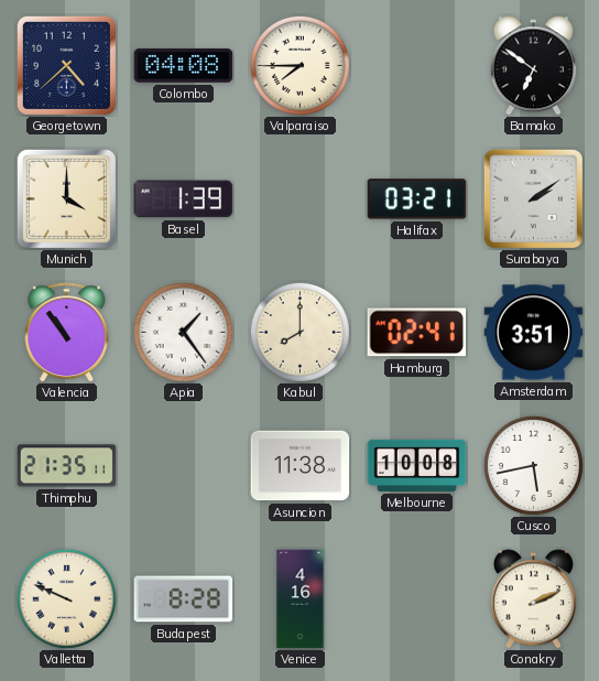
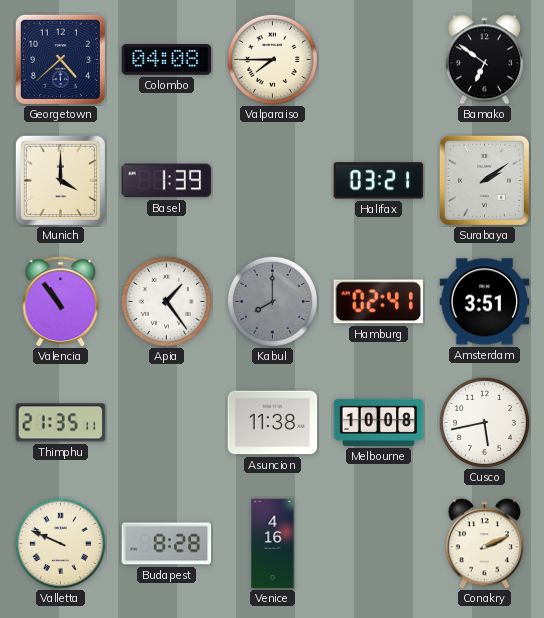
Kabul dial: cream -> grey
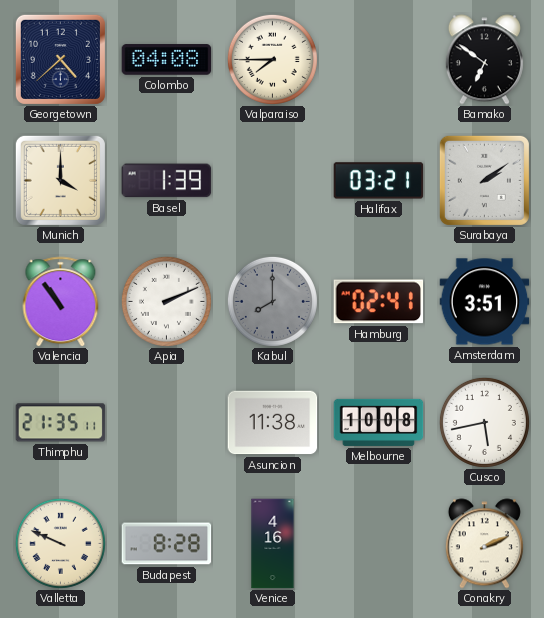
Apia: 1:24 -> 2:11
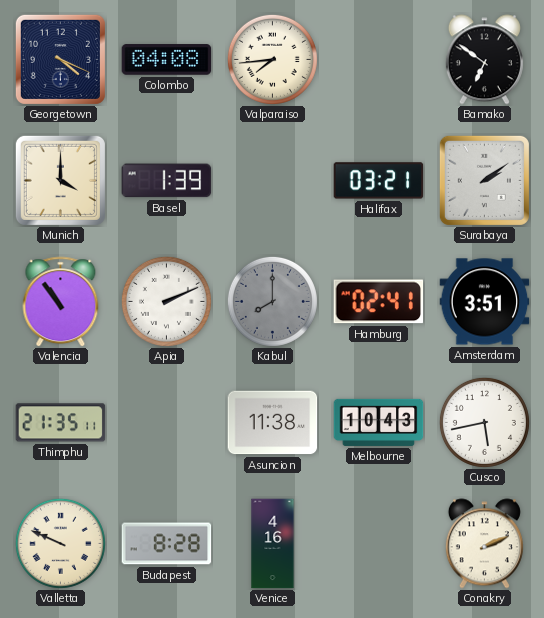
Georgetown: 4:38 -> 4:19
Valparaiso: 7:45 -> 7:44
Melbourne: 10:08 -> 10:43
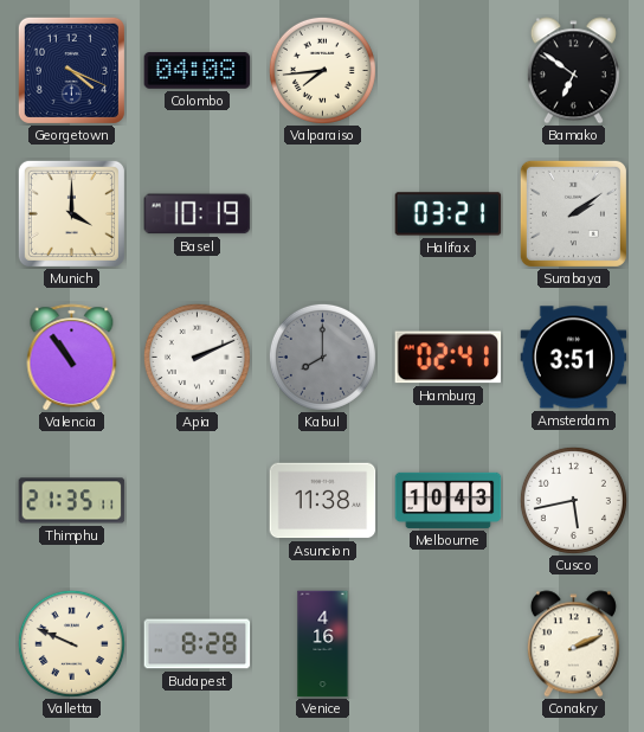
Basel: 1:39 -> 10:19
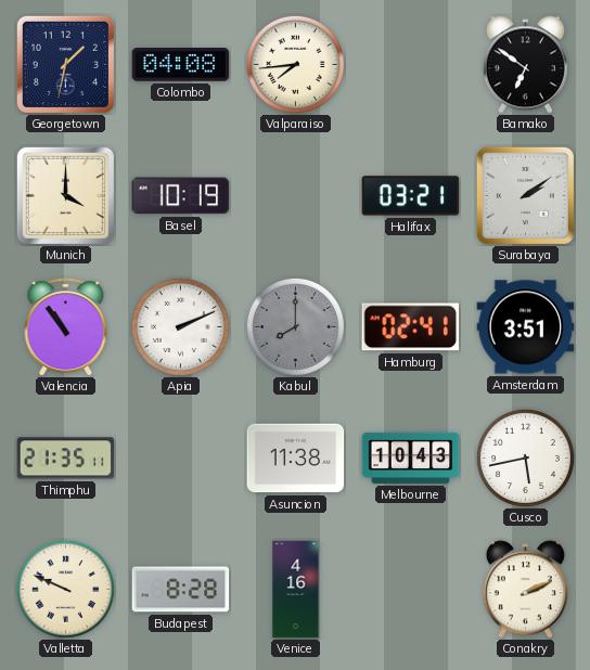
Georgetown: 4:19 -> 1:32
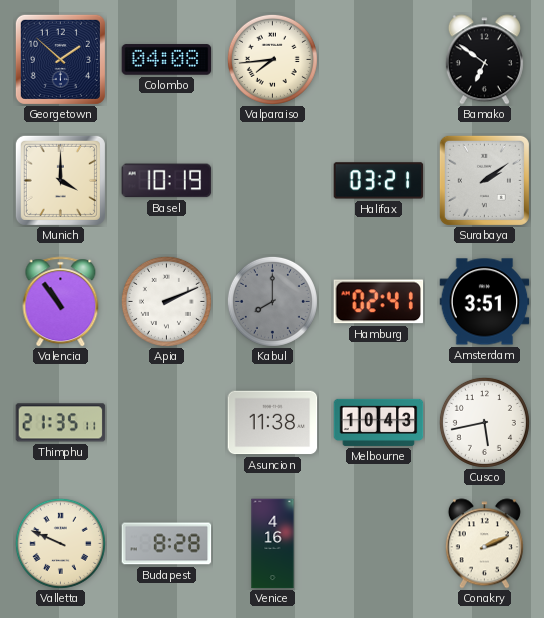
Georgetown: 1:32 -> 1:52
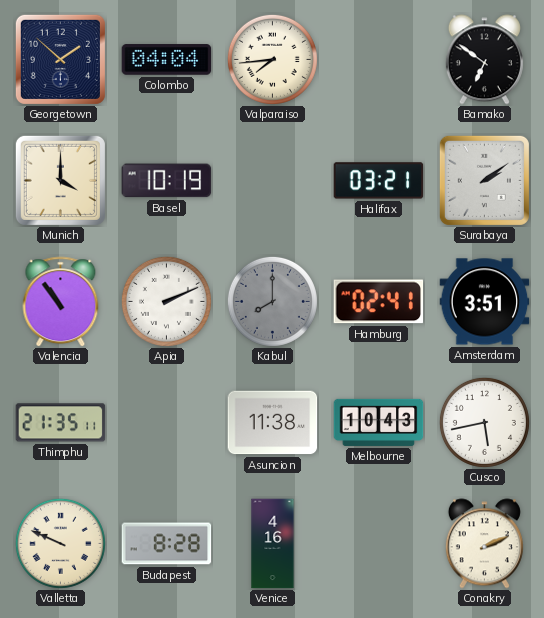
Colombo: 04:08 -> 04:04
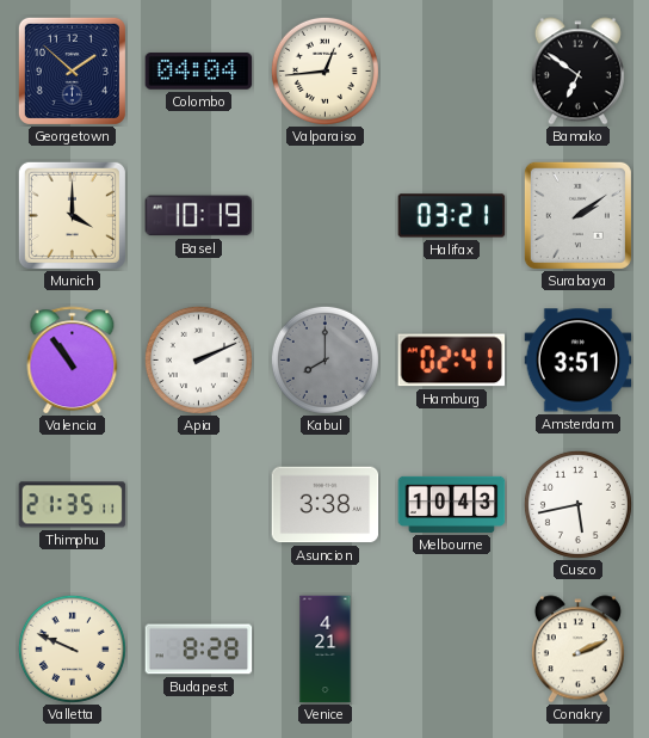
Valparaiso: 7:44 -> 12:44
Asuncion: 11:38 -> 3:38
Venice: 4:16 -> 4:21
